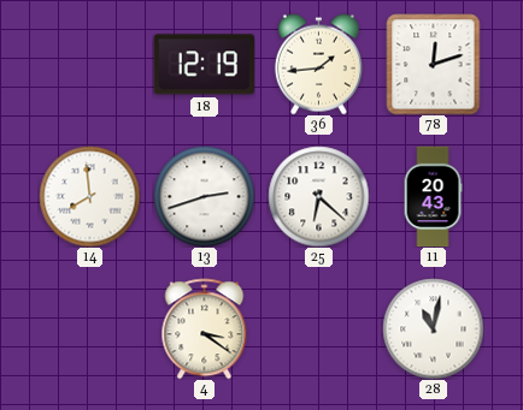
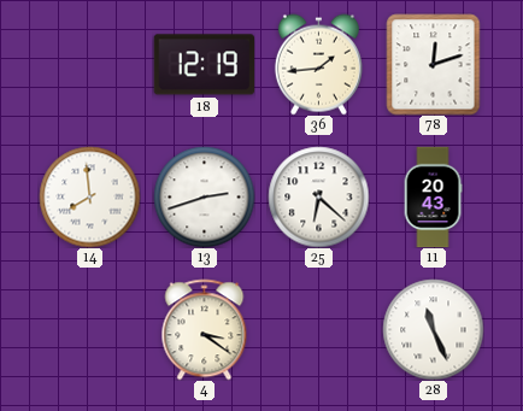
28: 11:02 -> 11:26
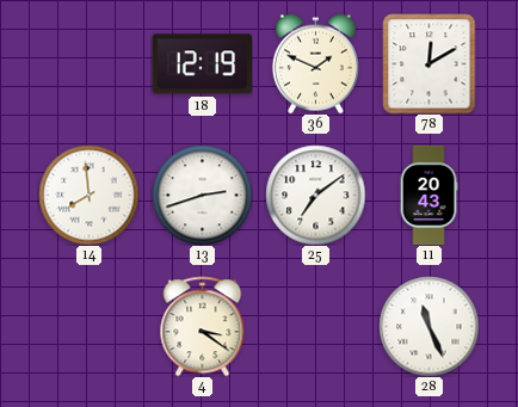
36: 1:44 -> 1:49
78: 12:12 -> 12:10
25: 6:22 -> 7:09
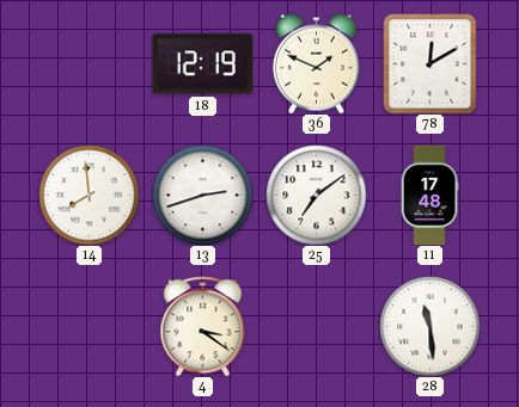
11: 20:43 -> 17:48
28: 11:26 -> 11:29
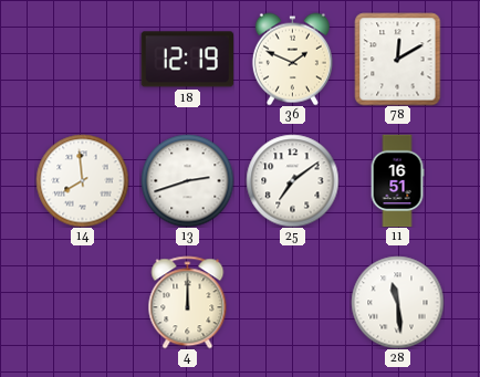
11: 17:48 -> 16:51
4: 3:21 -> 12:00
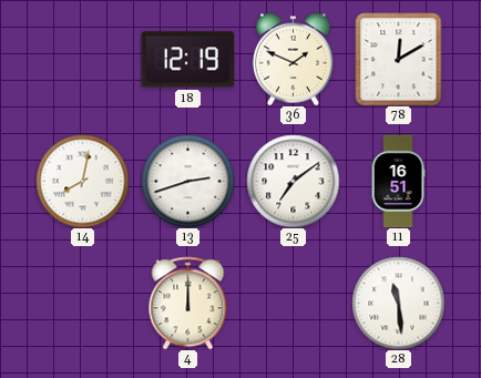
14: 7:59 -> 8:02
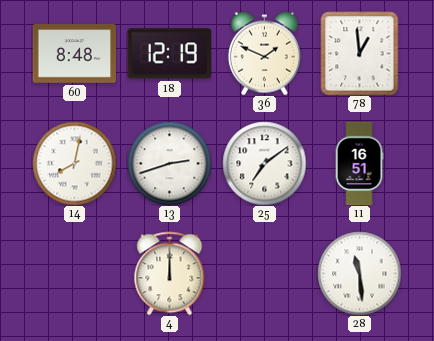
60: none -> 8:48
78: 12:10 -> 12:59
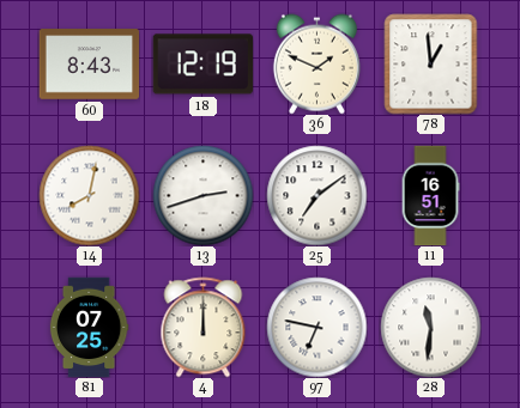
60: 8:48 -> 8:43
81: none -> 07:25
97: none -> 6:47
28: 11:29 -> 11:31
